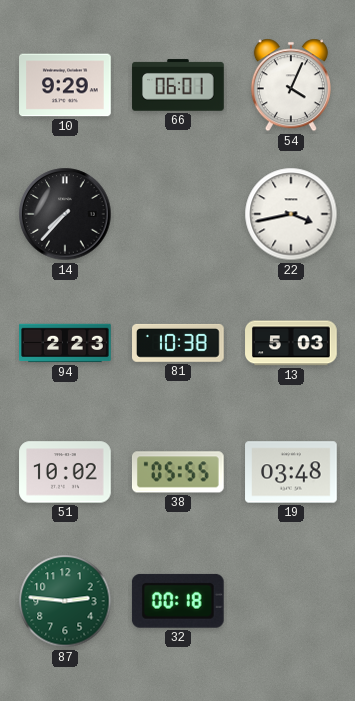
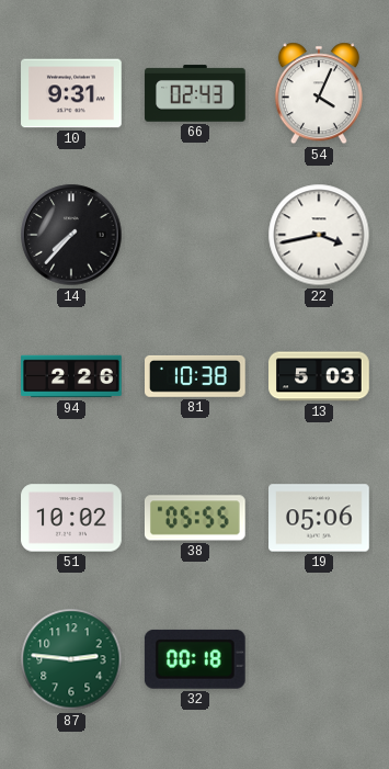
10: 9:29 -> 9:31
66: 06:01 -> 02:43
94: 2:23 -> 2:26
19: 03:48 -> 05:06
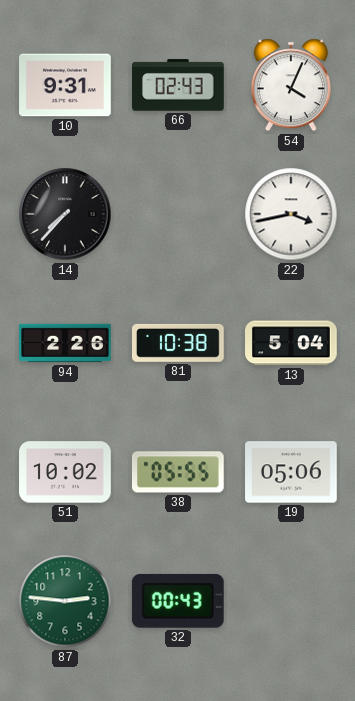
13: 5:03 -> 5:04
32: 00:18 -> 00:43
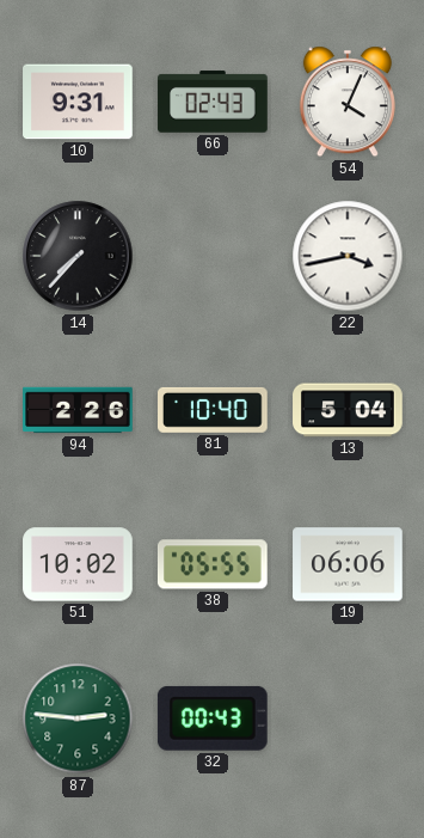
81: 10:38 -> 10:40
19: 05:06 -> 06:06
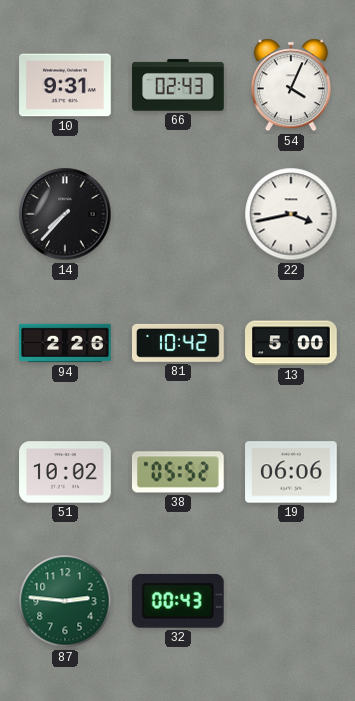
81: 10:40 -> 10:42
13: 5:04 -> 5:00
38: 05:55 -> 05:52
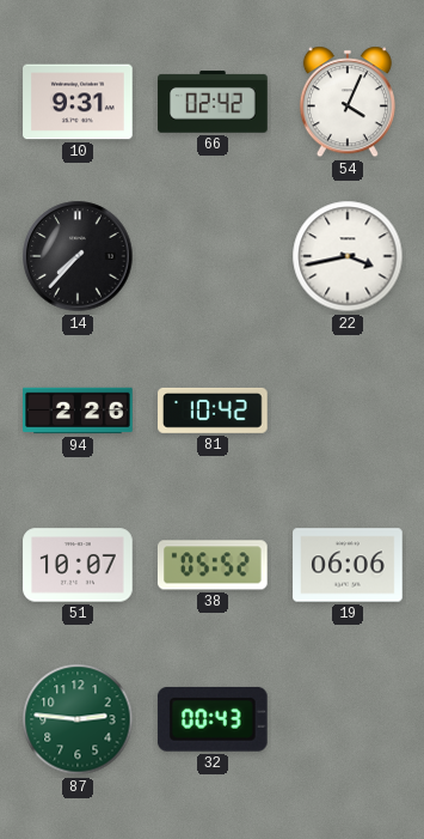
66: 02:43 -> 02:42
13: 5:00 -> none
51: 10:02 -> 10:07
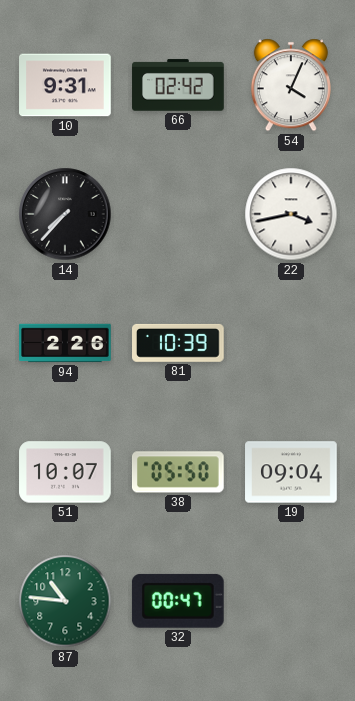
81: 10:42 -> 10:39
38: 05:52 -> 05:50
19: 06:06 -> 09:04
87: 2:46 -> 10:46
32: 00:43 -> 00:47
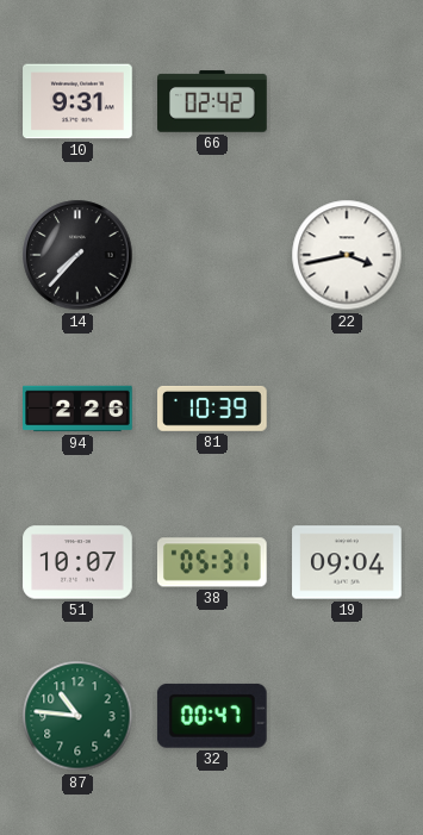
54: 4:04 -> none
38: 05:50 -> 05:31
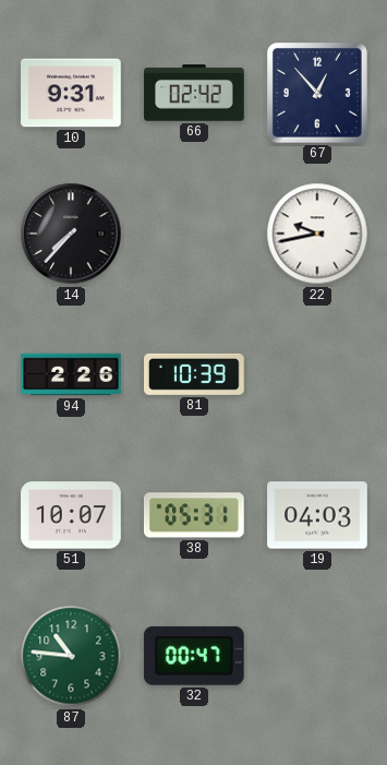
67: none -> 12:53
22: 3:43 -> 9:43
19: 09:04 -> 04:03
